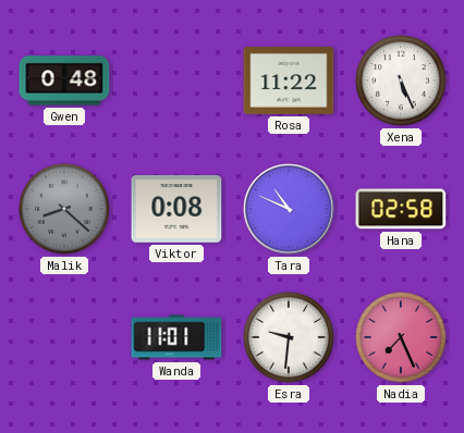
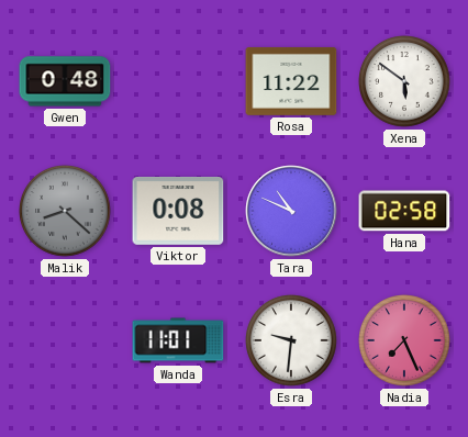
Xena: 5:26 -> 5:51
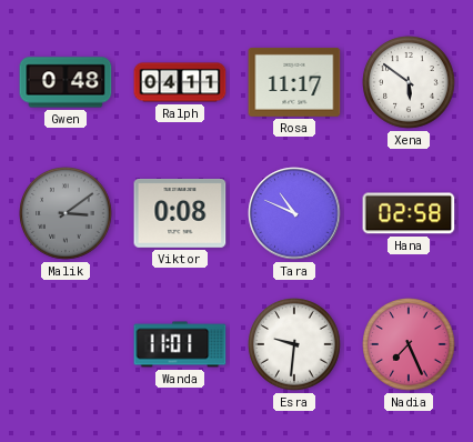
Ralph: none -> 04:11
Rosa: 11:22 -> 11:17
Malik: 8:22 -> 3:09
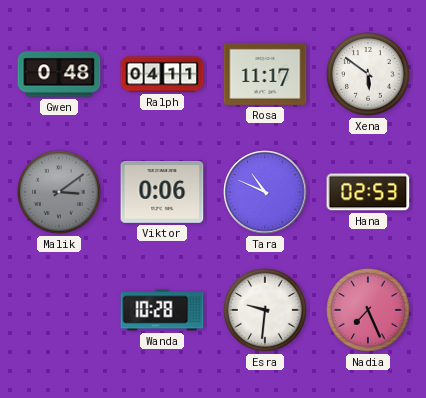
Viktor: 0:08 -> 0:06
Hana: 02:58 -> 02:53
Wanda: 11:01 -> 10:28
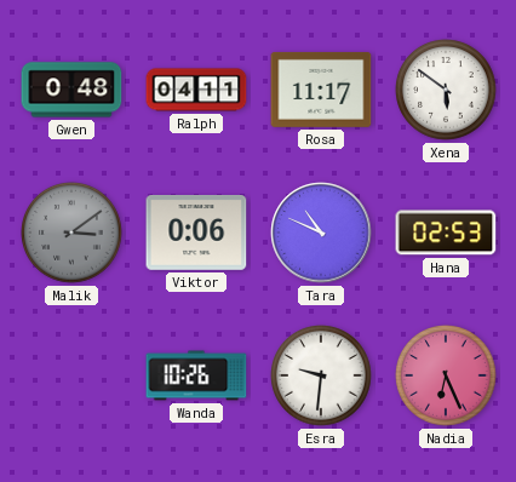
Wanda: 10:28 -> 10:26
Nadia: 7:26 -> 6:26
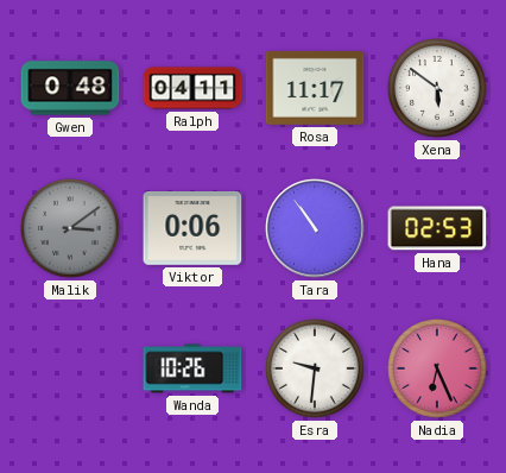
Tara: 10:49 -> 10:54
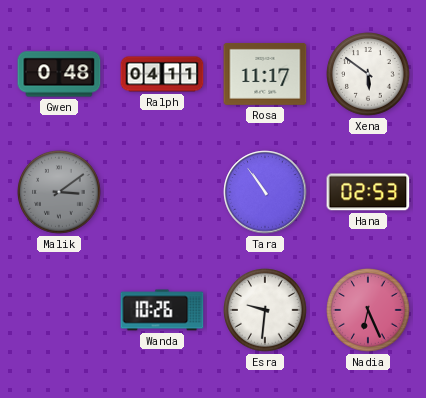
Viktor: 0:06 -> none
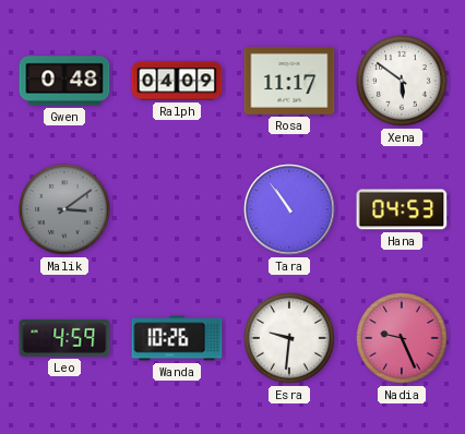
Ralph: 04:11 -> 04:09
Hana: 02:53 -> 04:53
Leo: none -> 4:59
Nadia: 6:26 -> 9:26
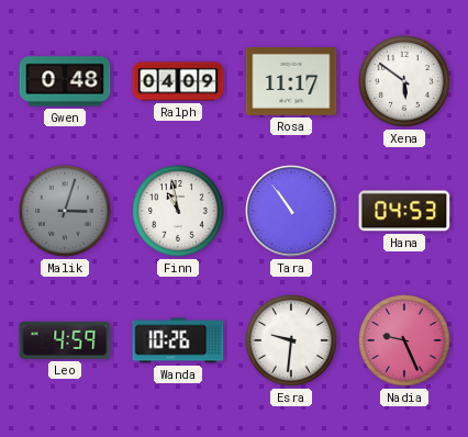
Malik: 3:09 -> 3:03
Finn: none -> 10:58
